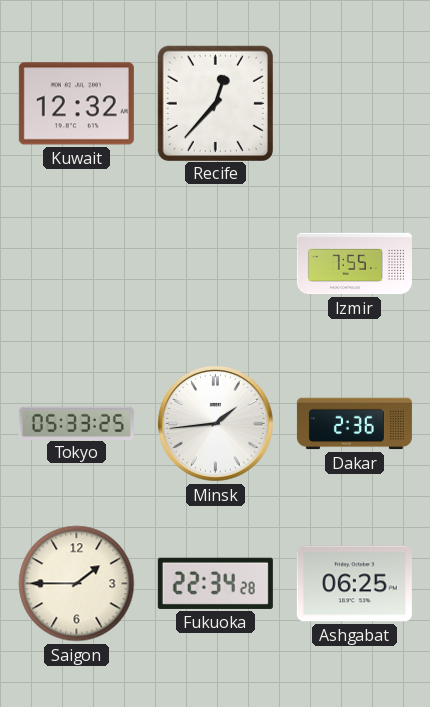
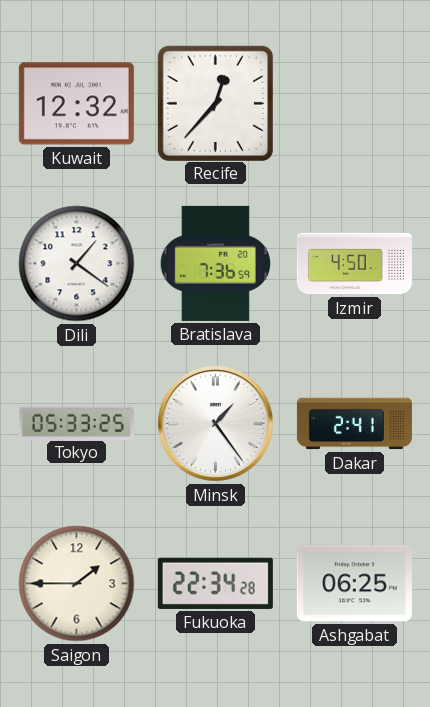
Dili: none -> 1:21
Bratislava: none -> 7:36
Izmir: 7:55 -> 4:50
Minsk: 1:44 -> 1:24
Dakar: 2:36 -> 2:41
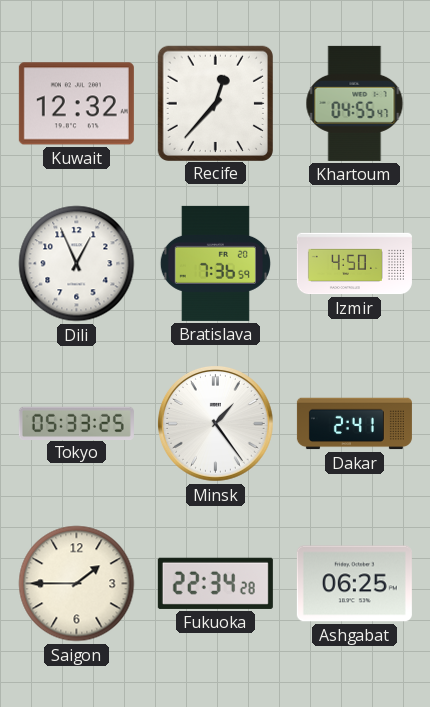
Khartoum: none -> 04:55
Dili: 1:21 -> 12:56
